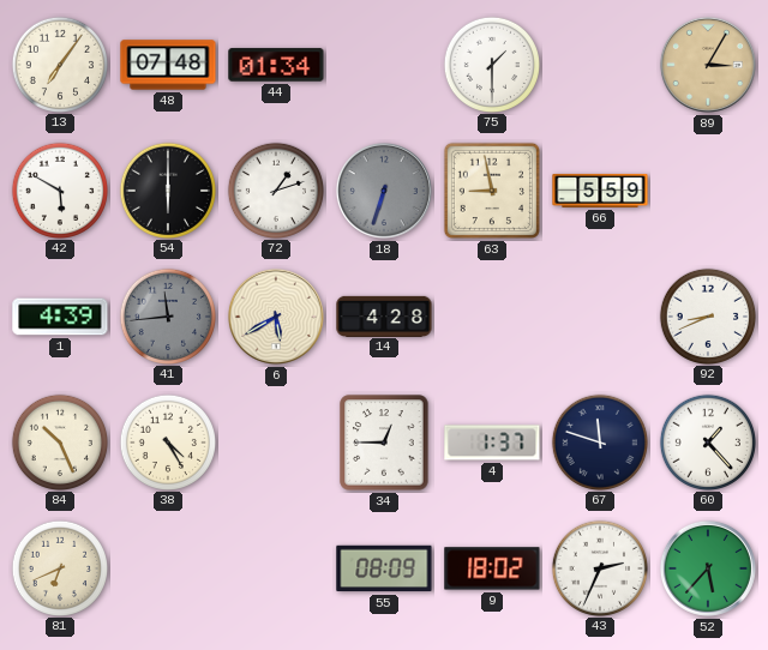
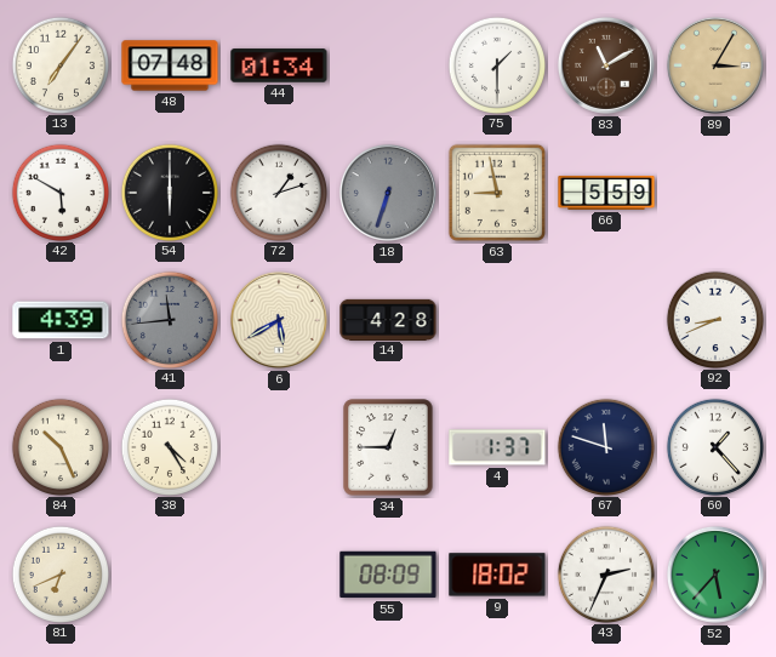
83: none -> 11:10
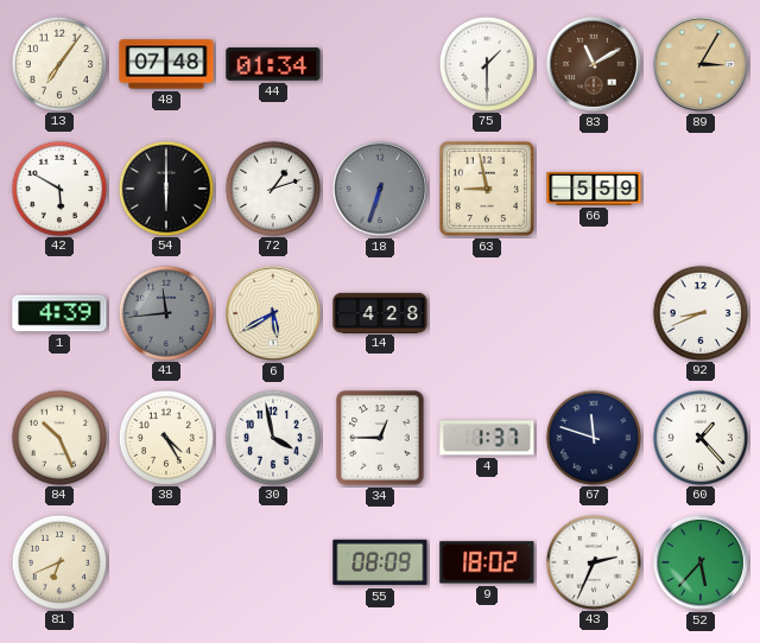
30: none -> 3:58
